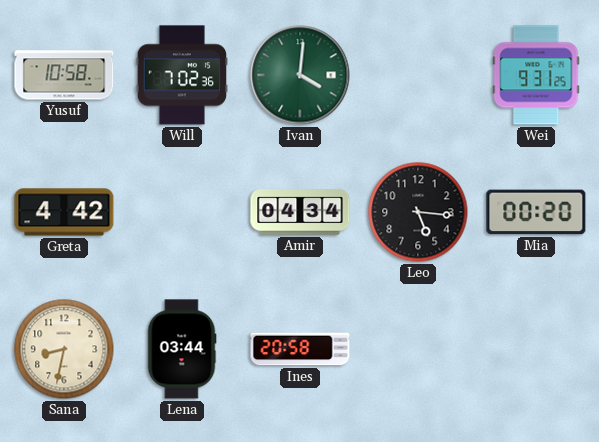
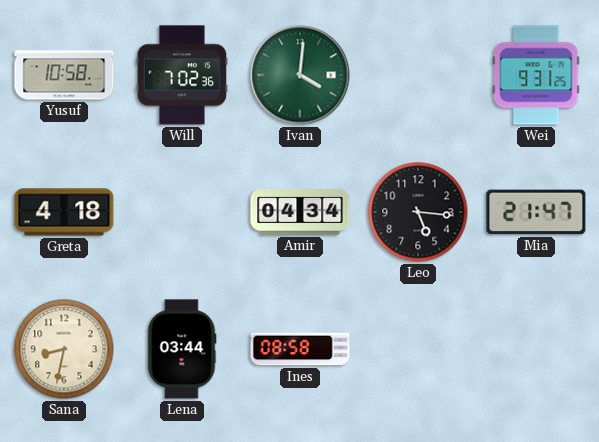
Greta: 4:42 -> 4:18
Mia: 00:20 -> 21:47
Ines: 20:58 -> 08:58
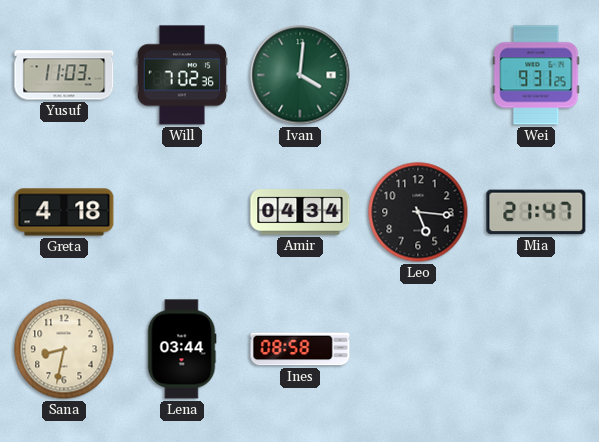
Yusuf: 10:58 -> 11:03
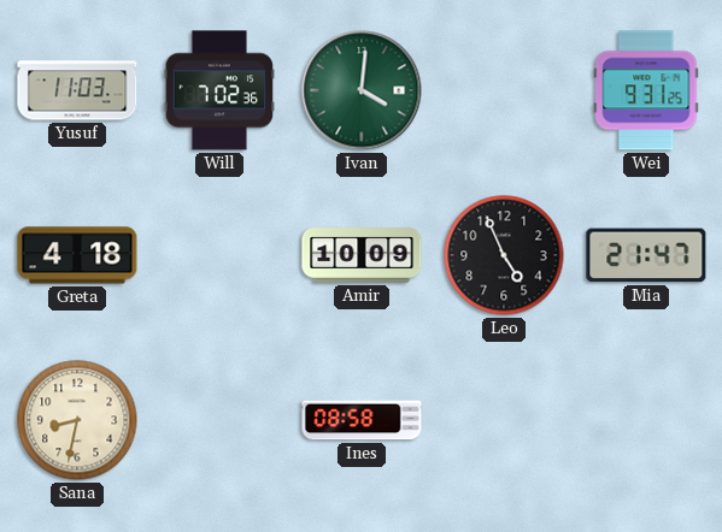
Amir: 04:34 -> 10:09
Leo: 5:16 -> 4:56
Lena: 03:44 -> none
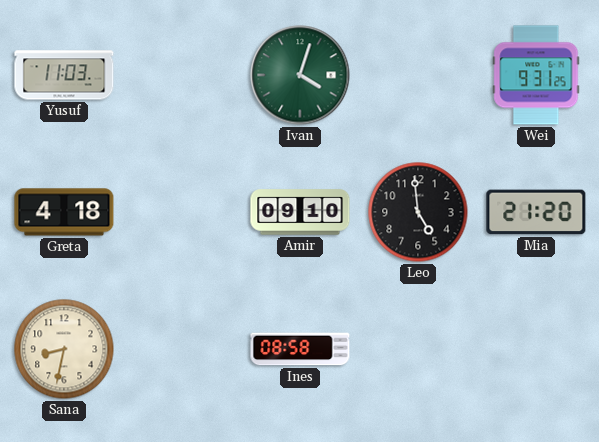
Will: 7:02 -> none
Ivan: 4:01 -> 4:03
Amir: 10:09 -> 09:10
Leo: 4:56 -> 4:59
Mia: 21:47 -> 21:20
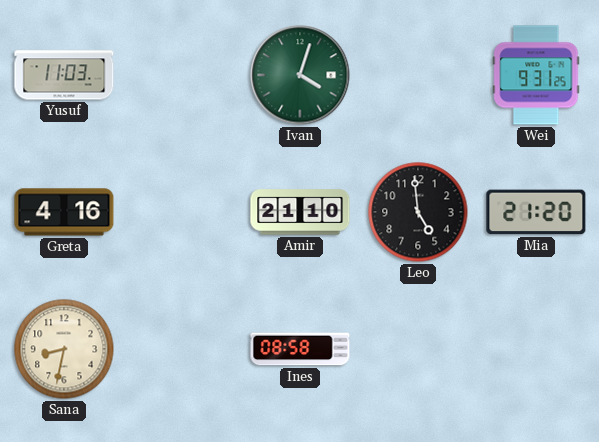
Greta: 4:18 -> 4:16
Amir: 09:10 -> 21:10
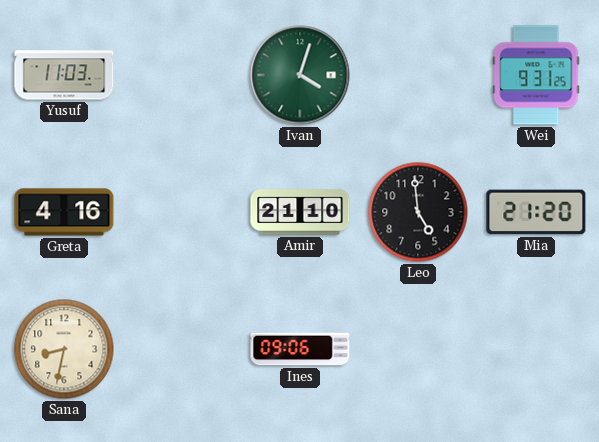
Ines: 08:58 -> 09:06
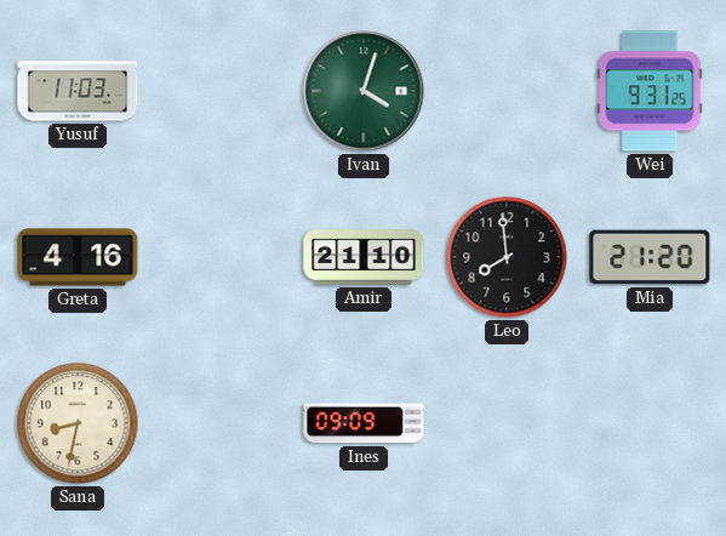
Leo: 4:59 -> 7:59
Ines: 09:06 -> 09:09
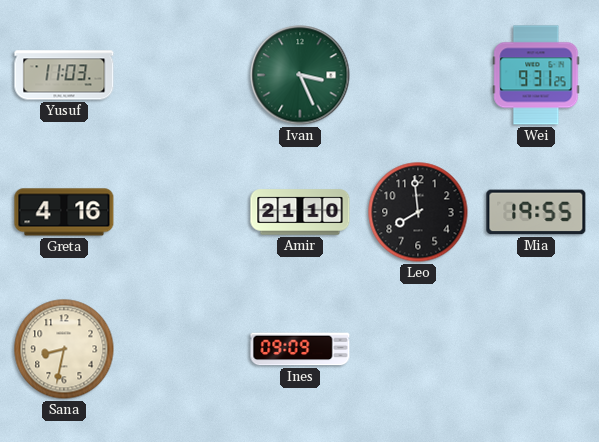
Ivan: 4:03 -> 3:26
Mia: 21:20 -> 19:55
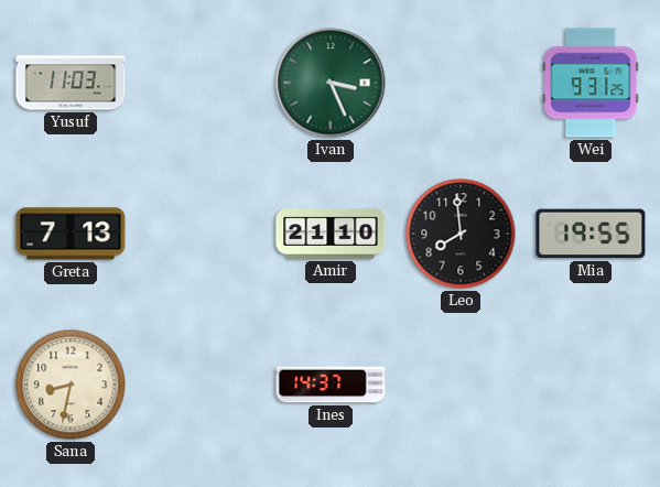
Greta: 4:16 -> 7:13
Ines: 09:09 -> 14:37
